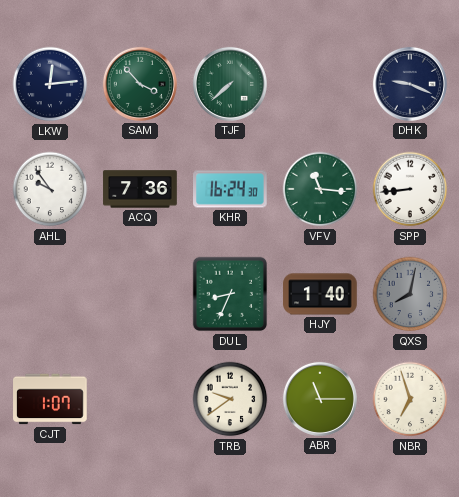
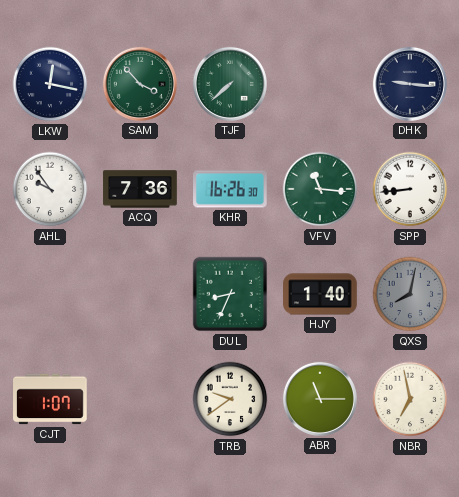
LKW: 12:14 -> 12:17
DHK: 9:19 -> 9:16
KHR: 16:24 -> 16:26
NBR: 6:57 -> 6:58
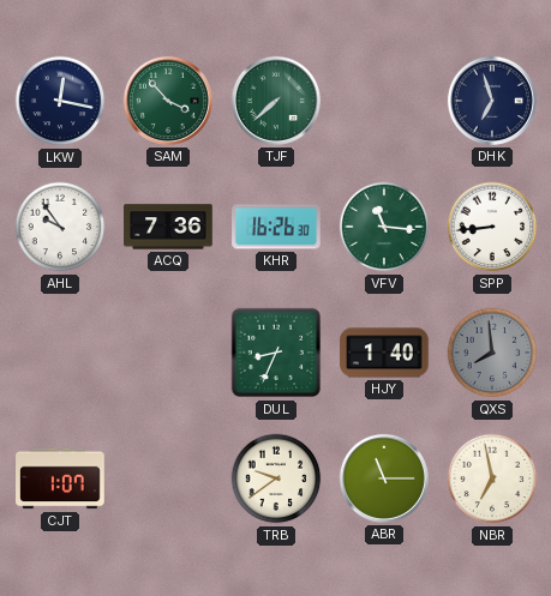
DHK: 9:16 -> 6:57
QXS: 8:02 -> 7:59
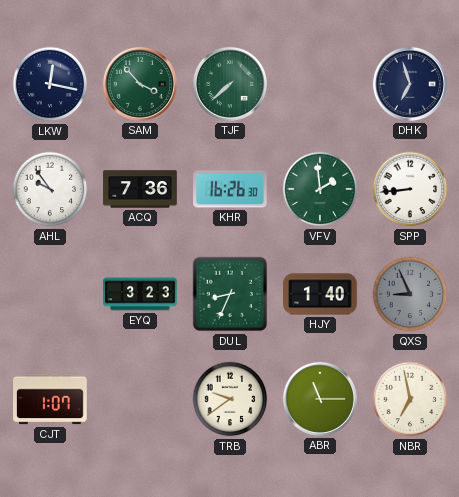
VFV: 11:16 -> 1:59
EYQ: none -> 3:23
QXS: 7:59 -> 8:56
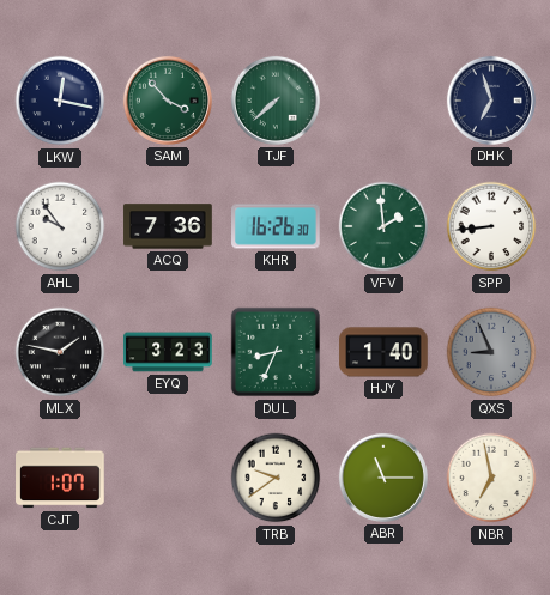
MLX: none -> 1:47
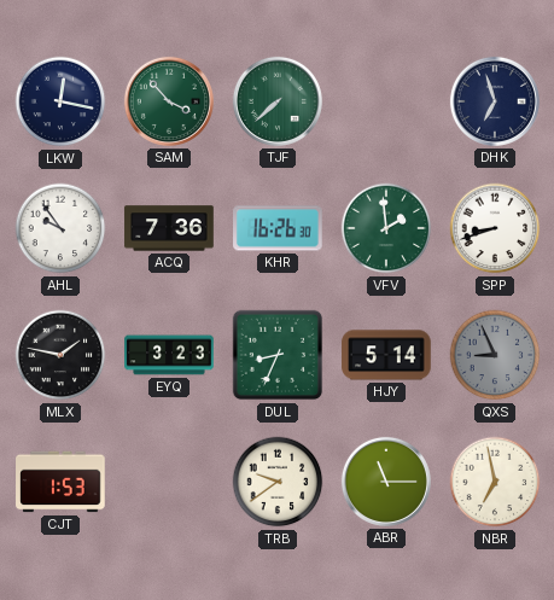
SPP: 8:44 -> 8:42
HJY: 1:40 -> 5:14
CJT: 1:07 -> 1:53
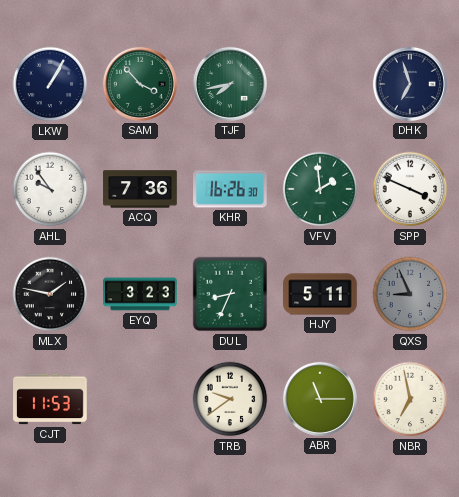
LKW: 12:17 -> 1:05
TJF: 7:38 -> 7:43
SPP: 8:42 -> 3:49
HJY: 5:14 -> 5:11
CJT: 1:53 -> 11:53
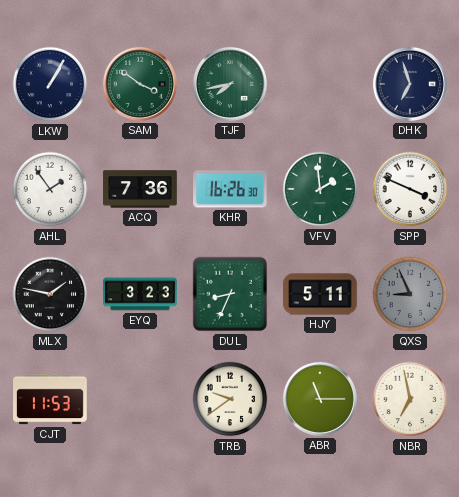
SAM: 3:53 -> 3:51
AHL: 9:54 -> 1:54
